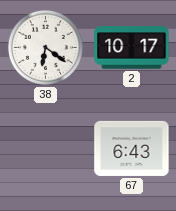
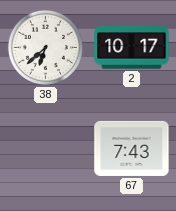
38: 6:21 -> 6:38
67: 6:43 -> 7:43
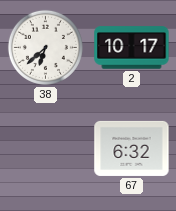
67: 7:43 -> 6:32
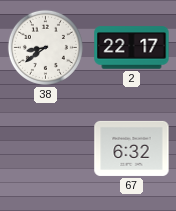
38: 6:38 -> 8:39
2: 10:17 -> 22:17
